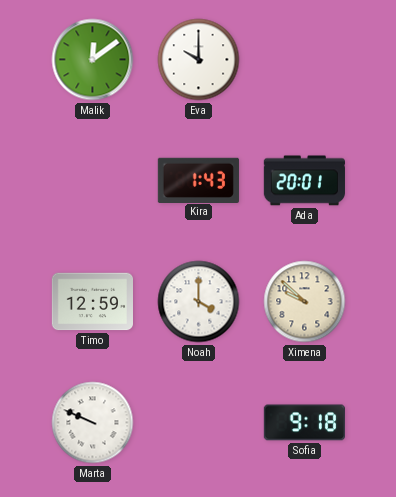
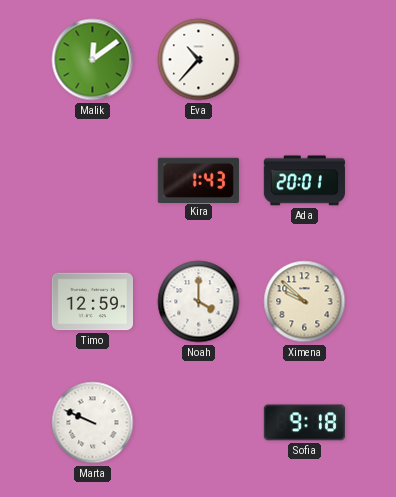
Eva: 10:00 -> 10:37
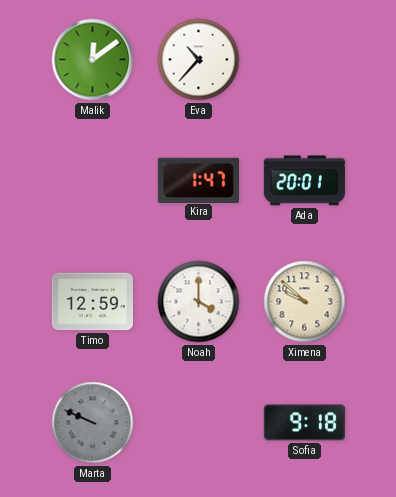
Kira: 1:43 -> 1:47
Marta dial: white -> grey
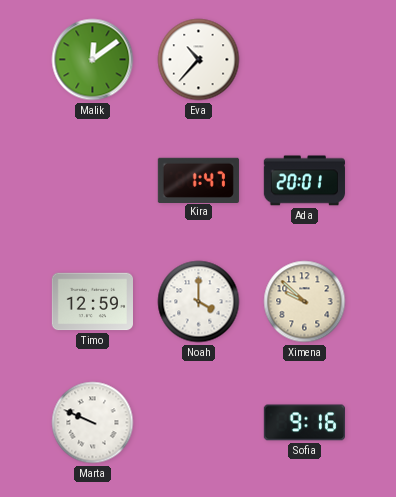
Marta dial: grey -> white
Sofia: 9:18 -> 9:16
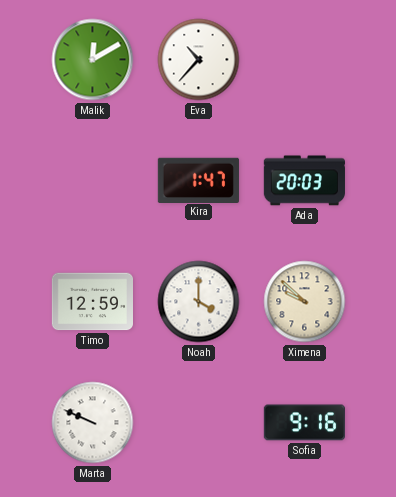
Malik: 12:09 -> 12:10
Ada: 20:01 -> 20:03
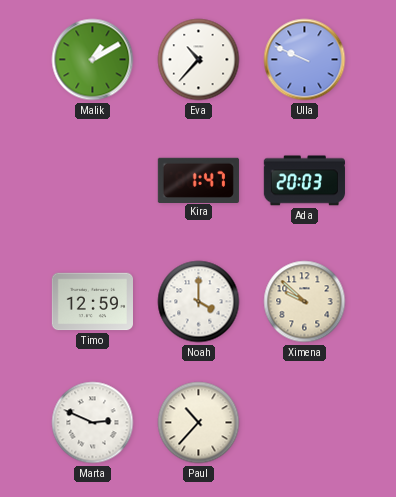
Malik: 12:10 -> 1:10
Ulla: none -> 9:49
Marta: 9:49 -> 2:49
Paul: none -> 10:37
Sofia: 9:16 -> none
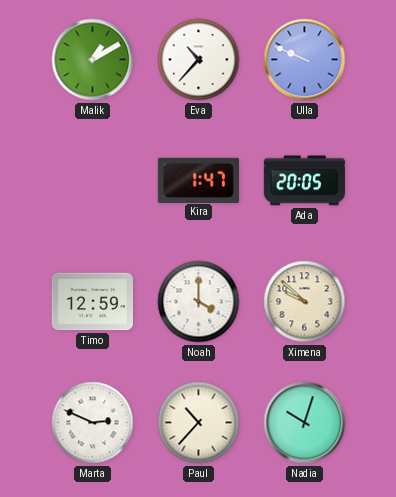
Ada: 20:03 -> 20:05
Nadia: none -> 10:03
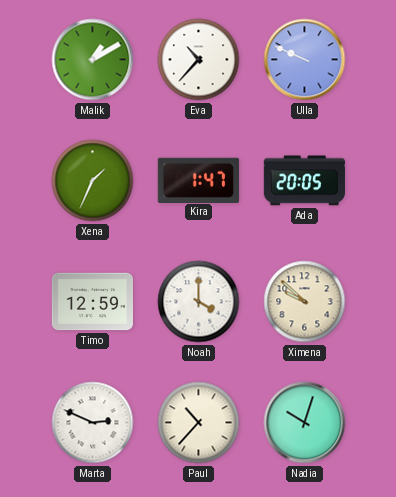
Xena: none -> 1:34
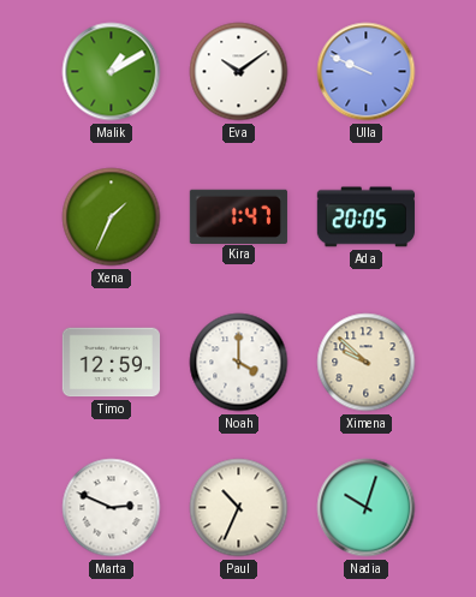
Eva: 10:37 -> 10:09
Paul: 10:37 -> 10:34
